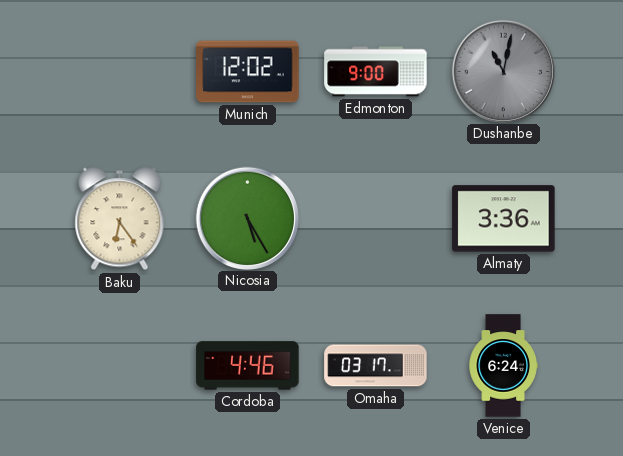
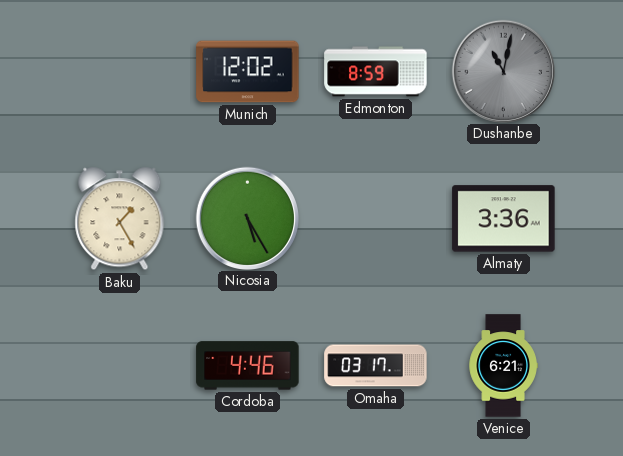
Edmonton: 9:00 -> 8:59
Baku: 6:24 -> 1:25
Venice: 6:24 -> 6:21
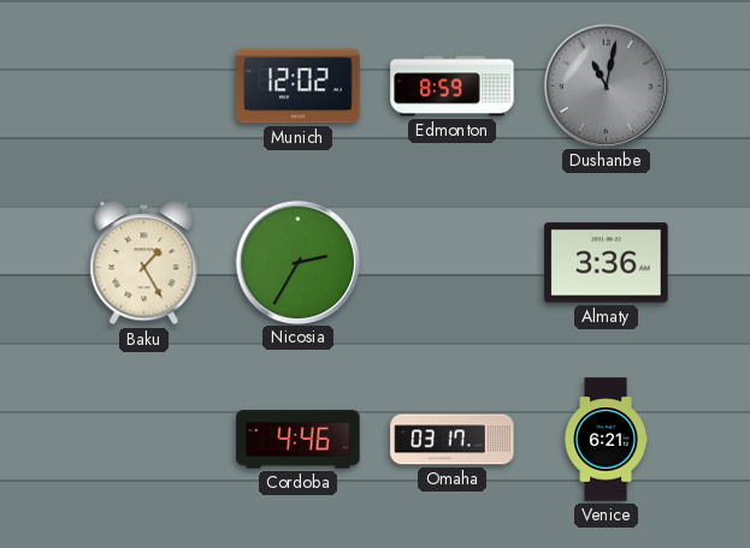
Nicosia: 5:25 -> 2:35
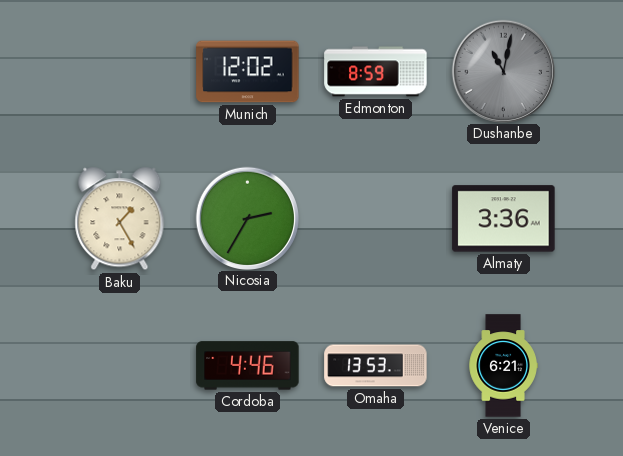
Omaha: 03:17 -> 13:53
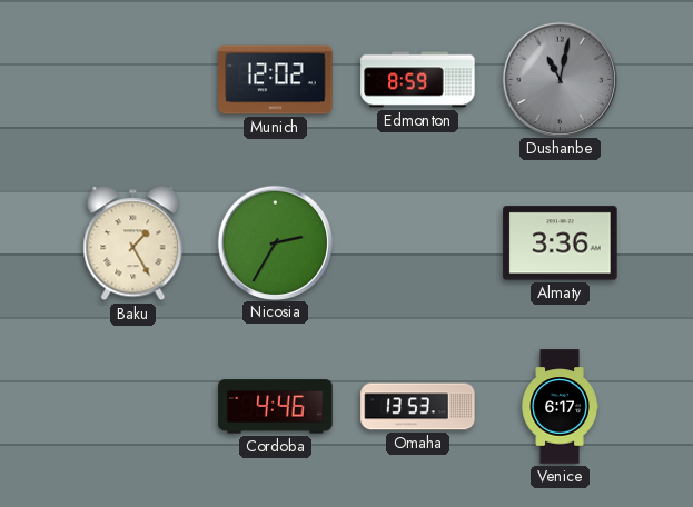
Venice: 6:21 -> 6:17
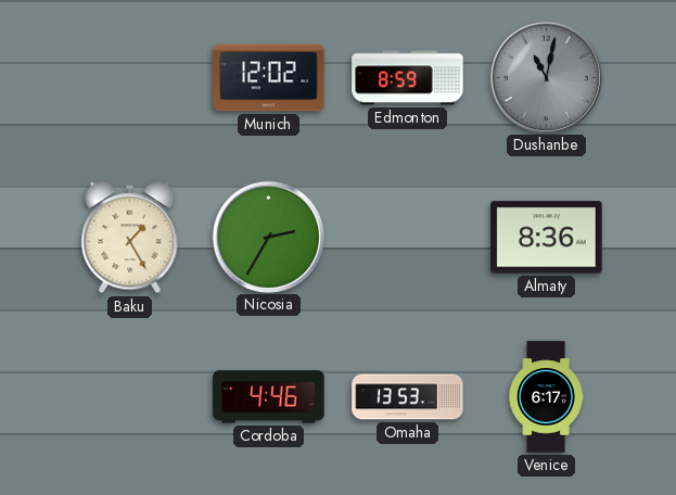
Almaty: 3:36 -> 8:36
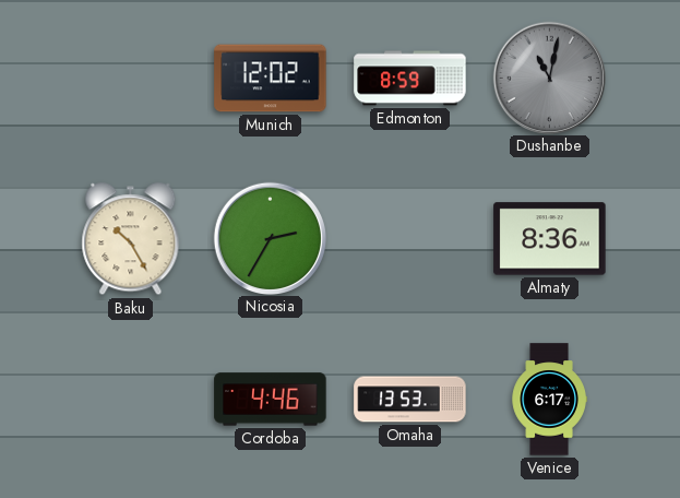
Baku: 1:25 -> 10:25
